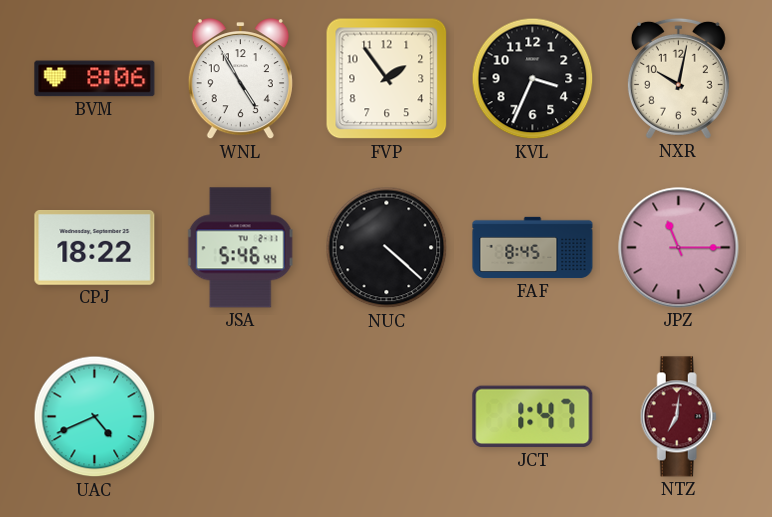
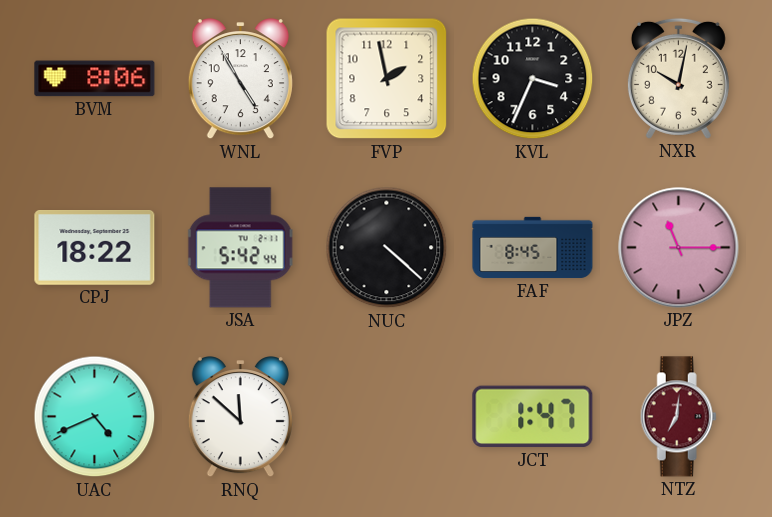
FVP: 1:54 -> 1:58
JSA: 5:46 -> 5:42
RNQ: none -> 11:52
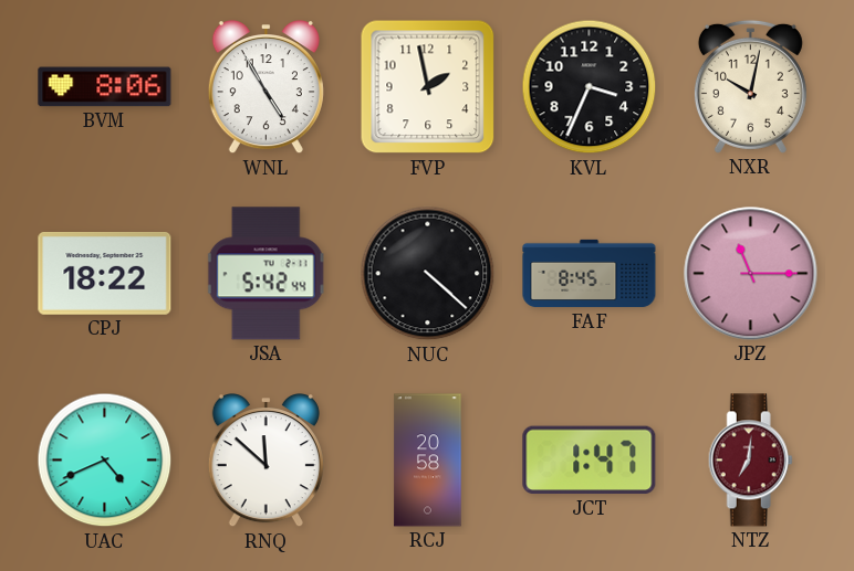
RCJ: none -> 20:58
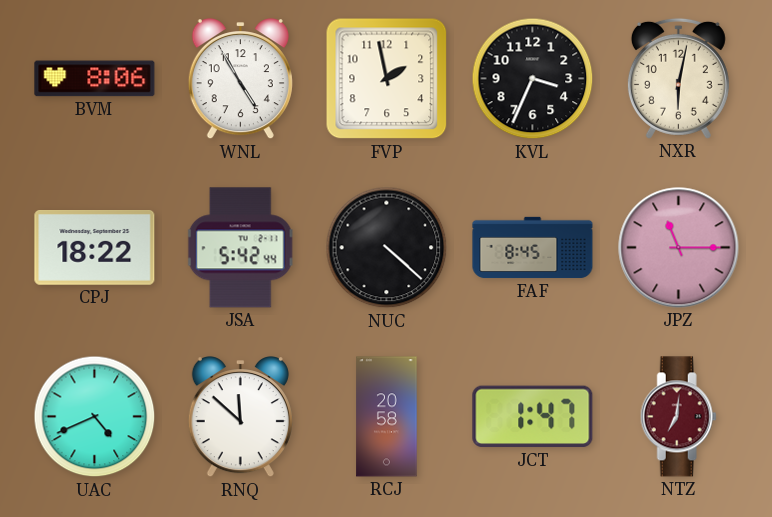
NXR: 10:02 -> 6:02
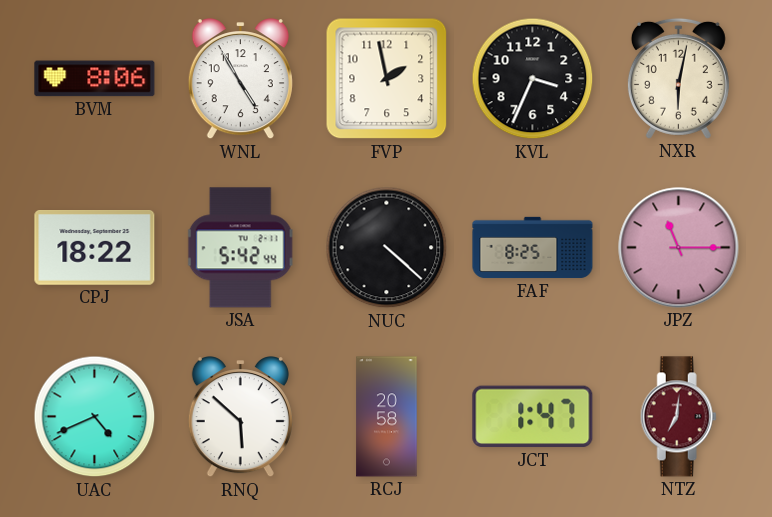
FAF: 8:45 -> 8:25
RNQ: 11:52 -> 5:52
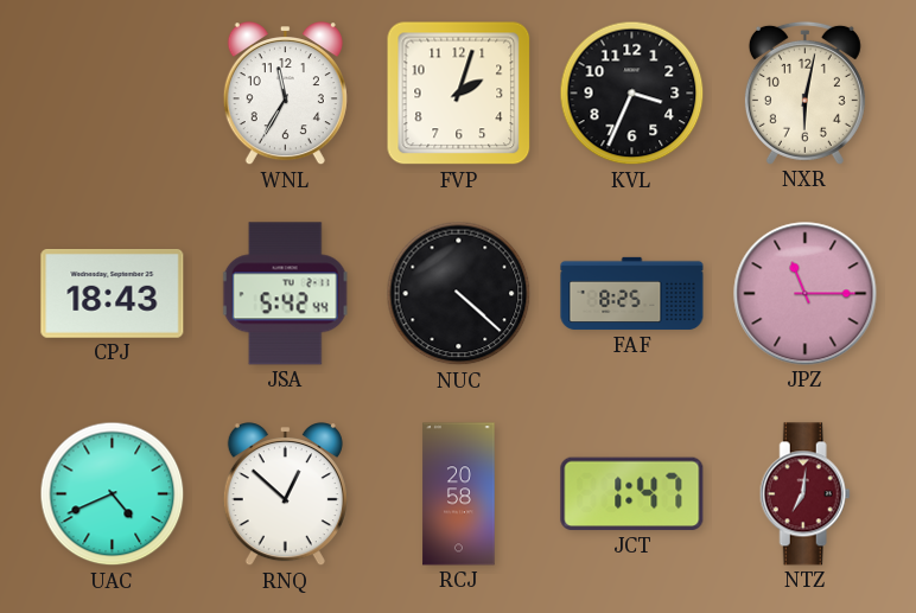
BVM: 8:06 -> none
WNL: 4:55 -> 11:35
FVP: 1:58 -> 2:03
CPJ: 18:22 -> 18:43
RNQ: 5:52 -> 12:52
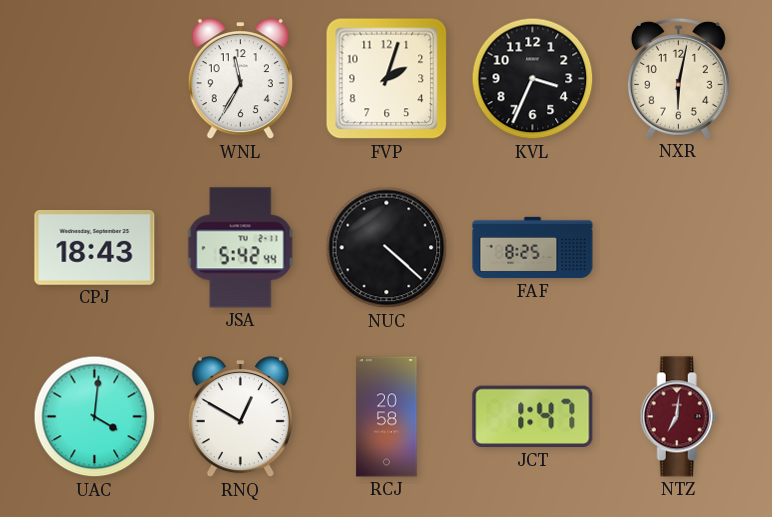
JPZ: 11:15 -> none
UAC: 4:41 -> 4:01
RNQ: 12:52 -> 12:50
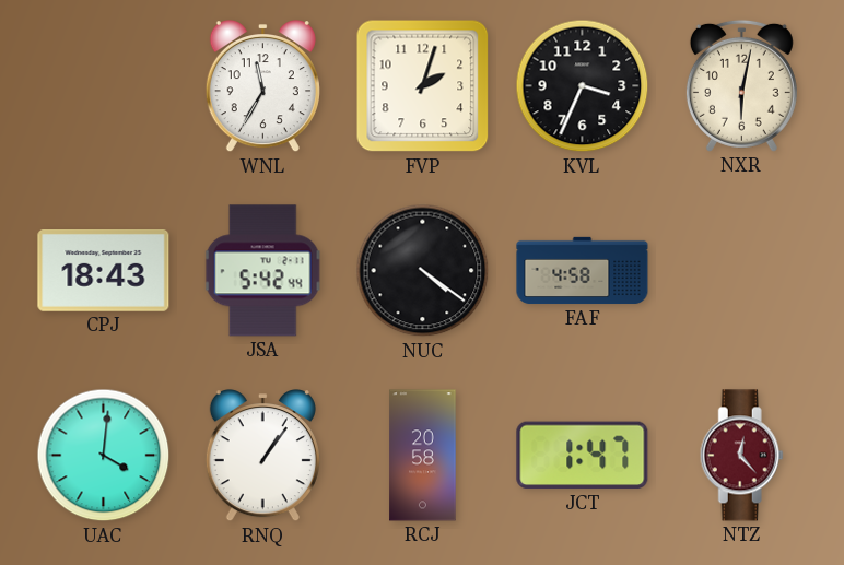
NUC: 4:22 -> 4:21
FAF: 8:25 -> 4:58
RNQ: 12:50 -> 1:06
NTZ: 7:01 -> 12:23
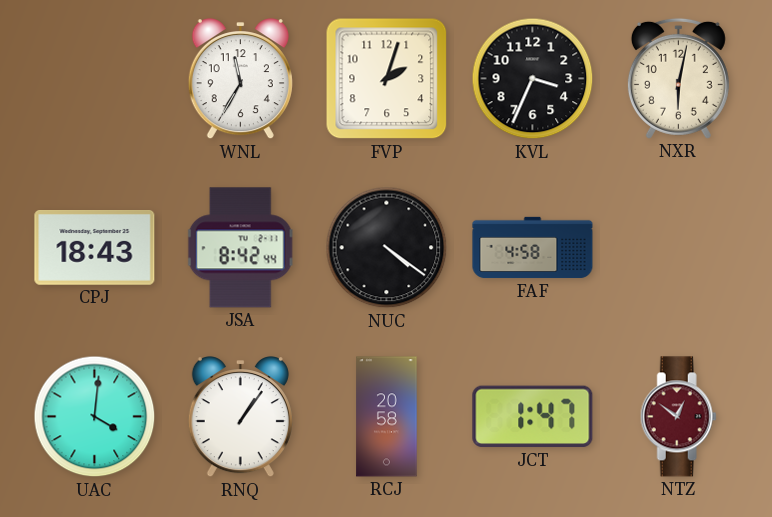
JSA: 5:42 -> 8:42
NTZ: 12:23 -> 12:51
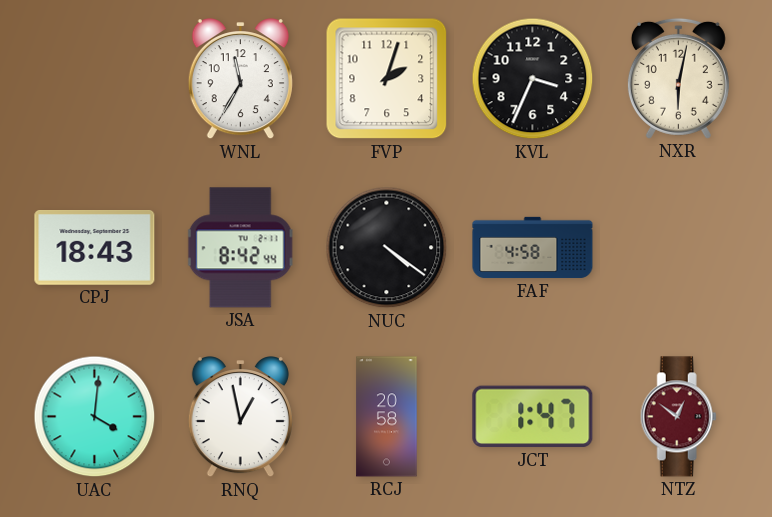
RNQ: 1:06 -> 12:58
